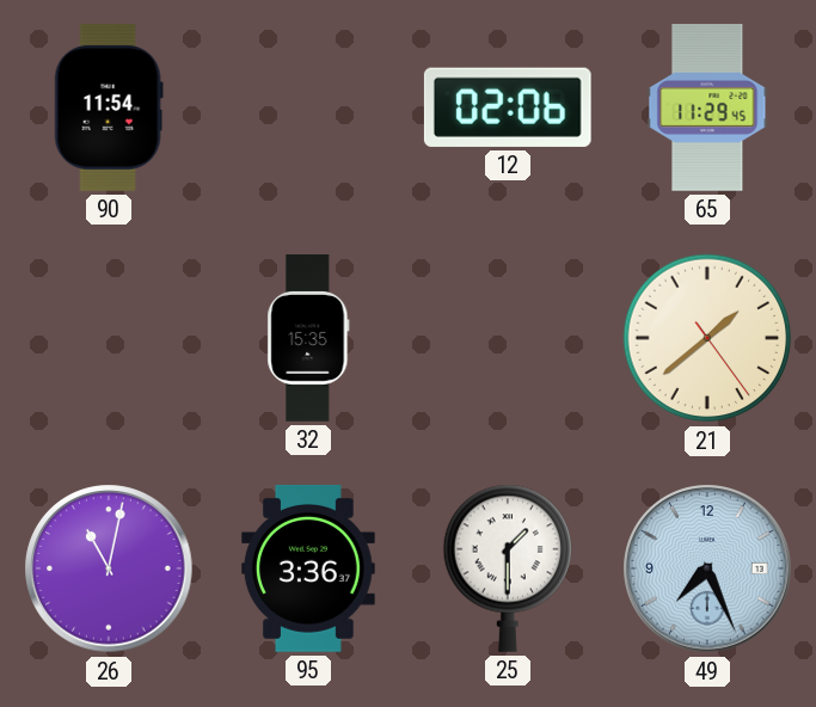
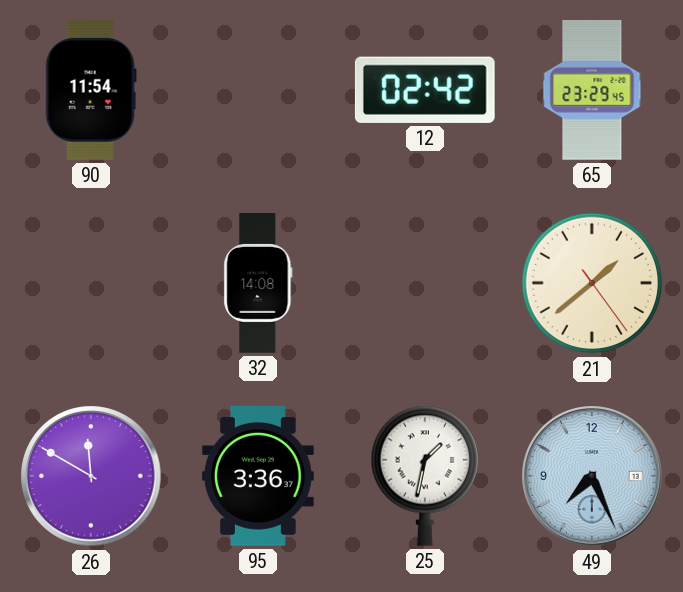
12: 02:06 -> 02:42
65: 11:29 -> 23:29
32: 15:35 -> 14:08
26: 11:02 -> 11:50
25: 1:30 -> 1:32
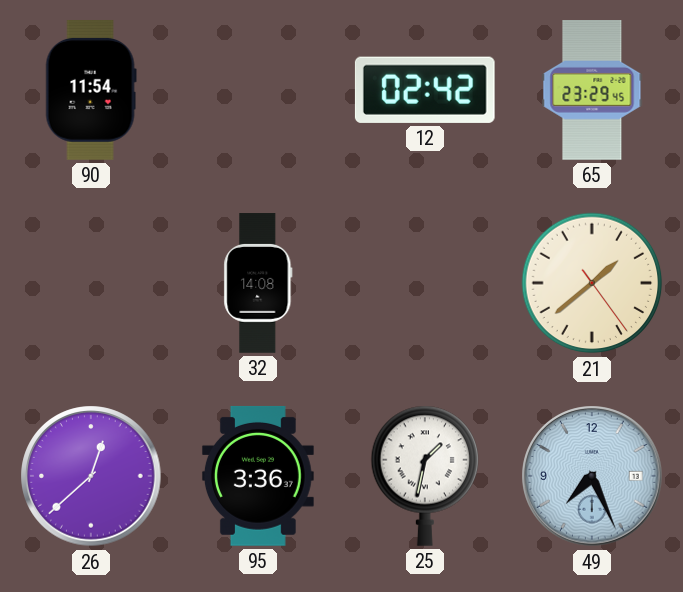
26: 11:50 -> 12:38
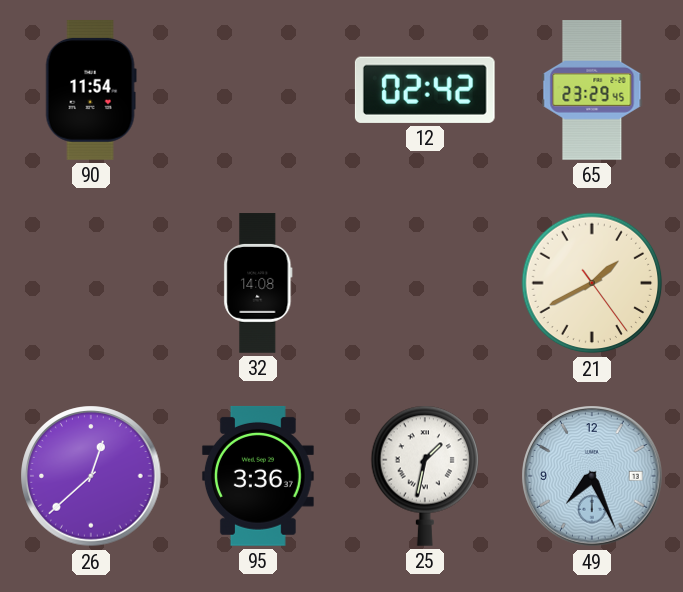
21: 1:38 -> 1:40
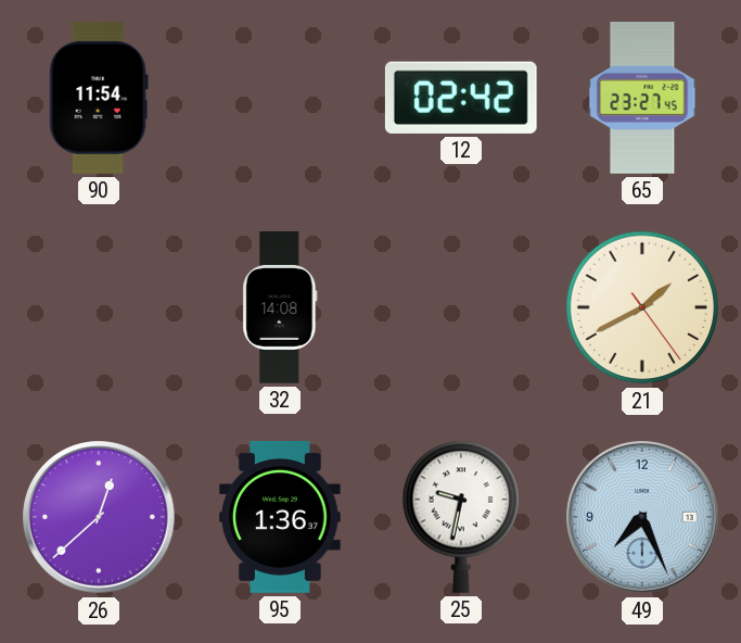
65: 23:29 -> 23:27
95: 3:36 -> 1:36
25: 1:32 -> 9:32
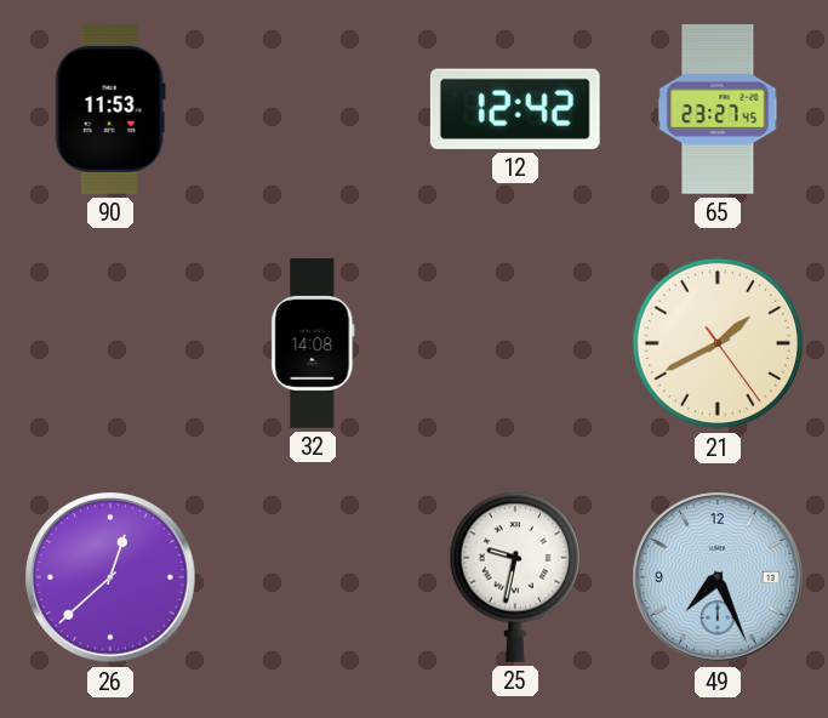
90: 11:54 -> 11:53
12: 02:42 -> 12:42
95: 1:36 -> none
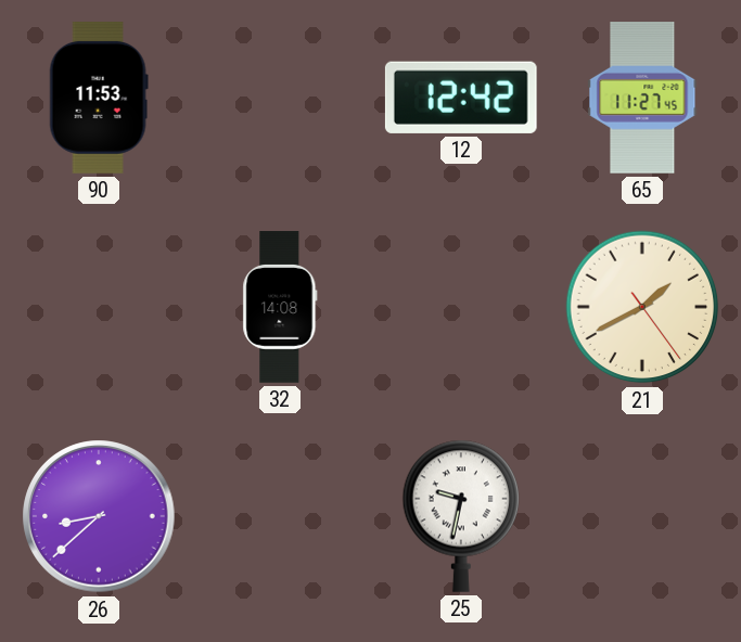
65: 23:27 -> 11:27
26: 12:38 -> 8:38
49: 7:26 -> none
